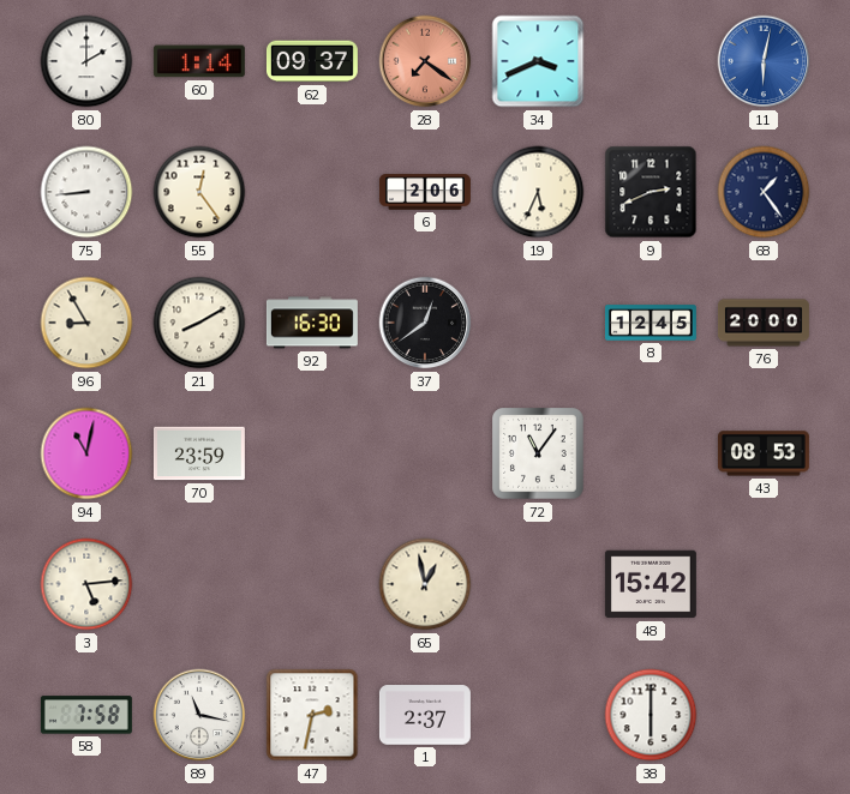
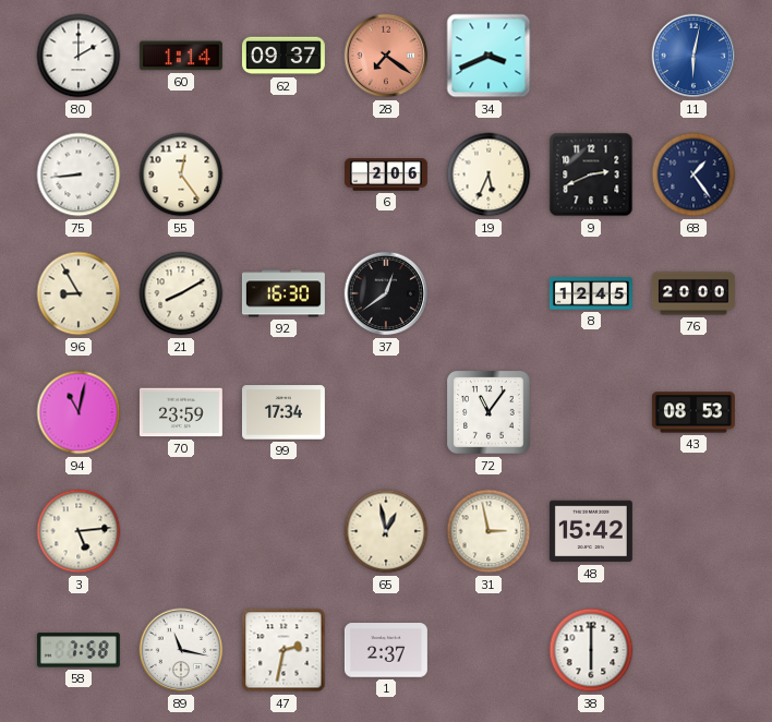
99: none -> 17:34
31: none -> 2:58
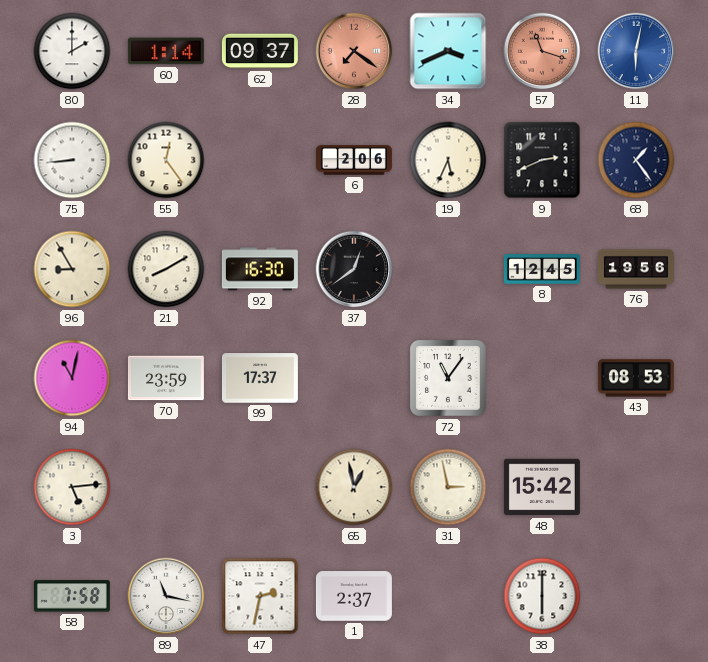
57: none -> 11:18
76: 20:00 -> 19:56
99: 17:34 -> 17:37
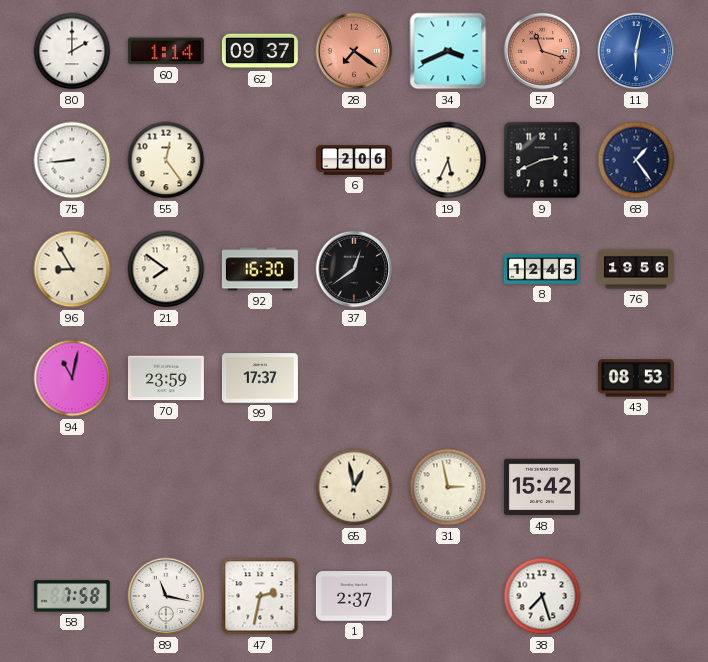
21: 8:10 -> 7:51
72: 11:06 -> none
3: 5:14 -> none
38: 6:00 -> 7:27
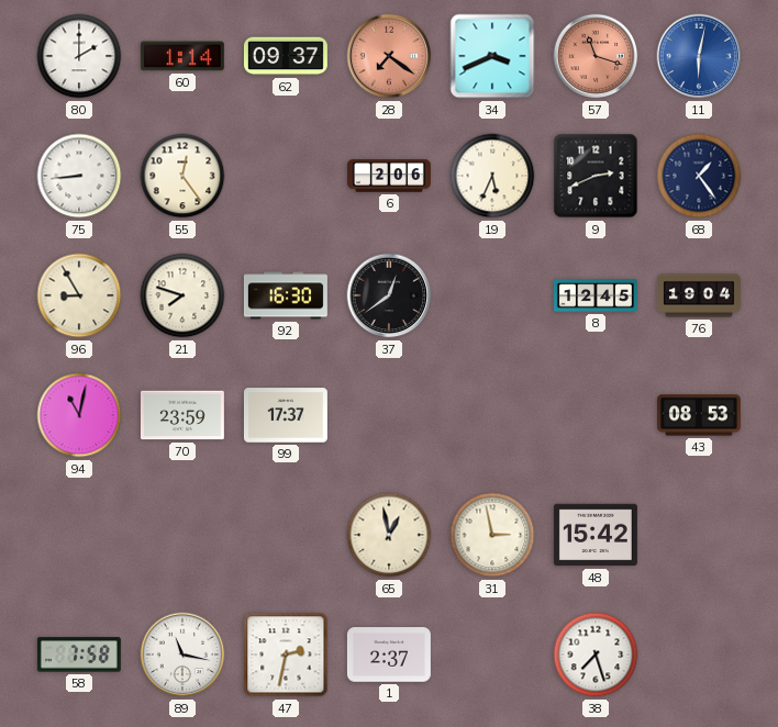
21: 7:51 -> 7:48
76: 19:56 -> 19:04
